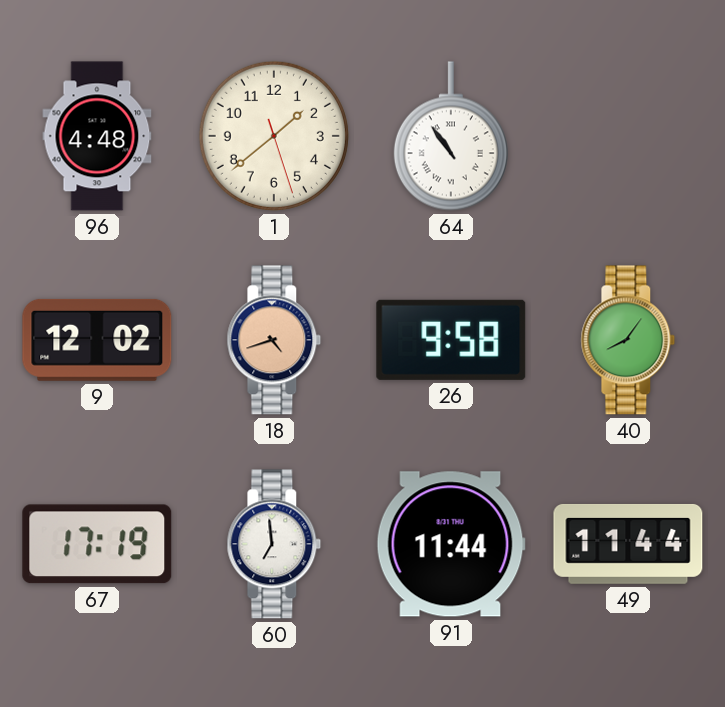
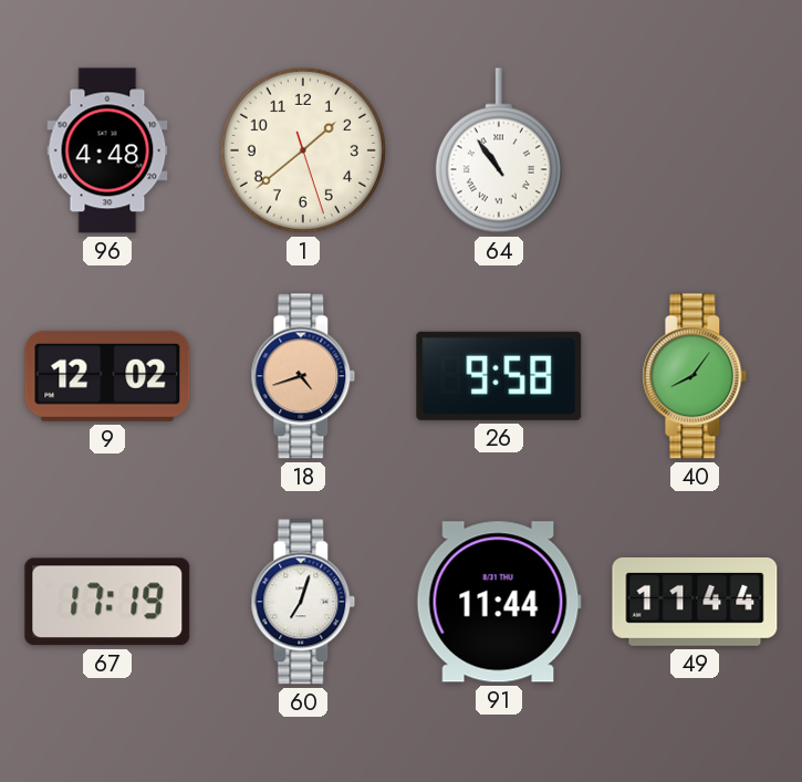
60: 6:59 -> 7:03
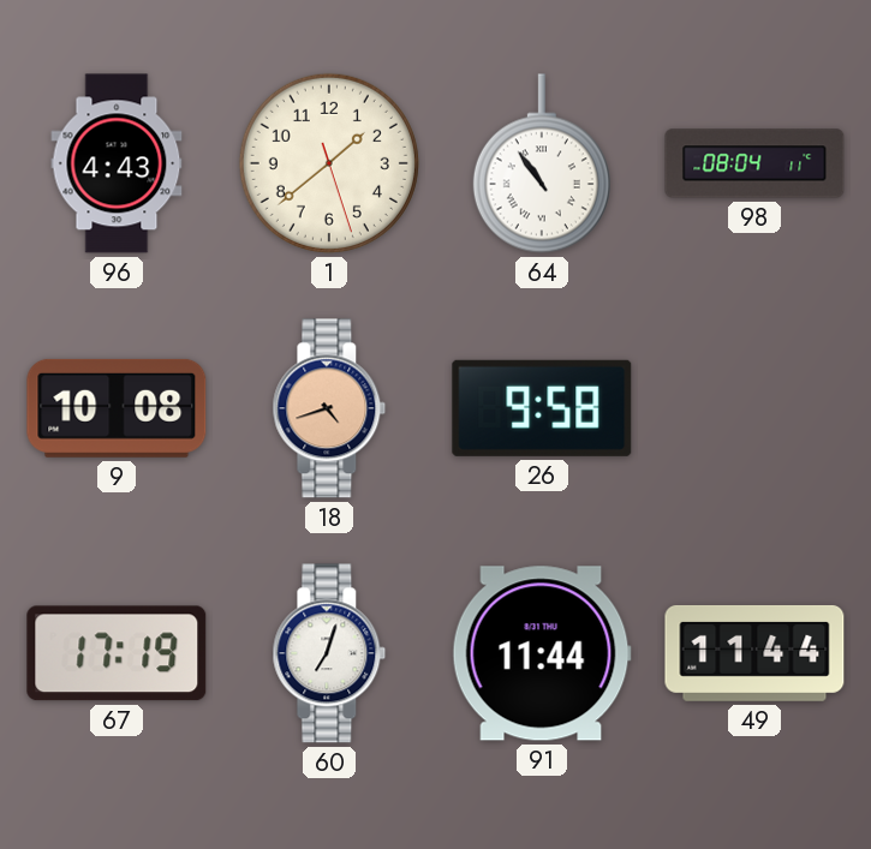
96: 4:48 -> 4:43
98: none -> 08:04
9: 12:02 -> 10:08
40: 8:06 -> none
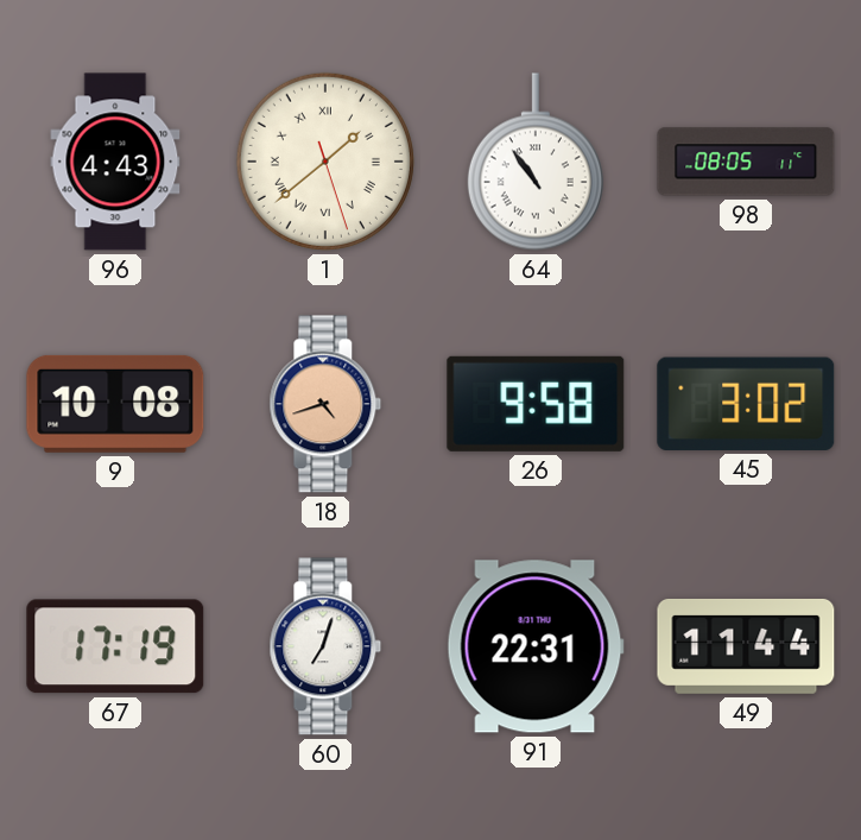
1 numerals: Arabic -> Roman
98: 08:04 -> 08:05
45: none -> 3:02
91: 11:44 -> 22:31
